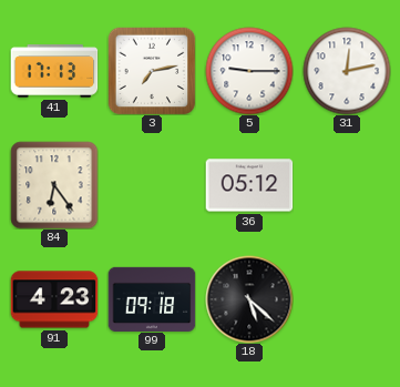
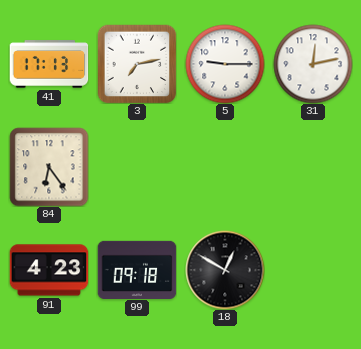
36: 05:12 -> none
18: 5:22 -> 12:50
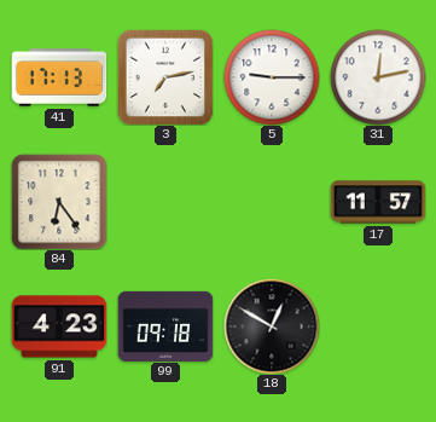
17: none -> 11:57
